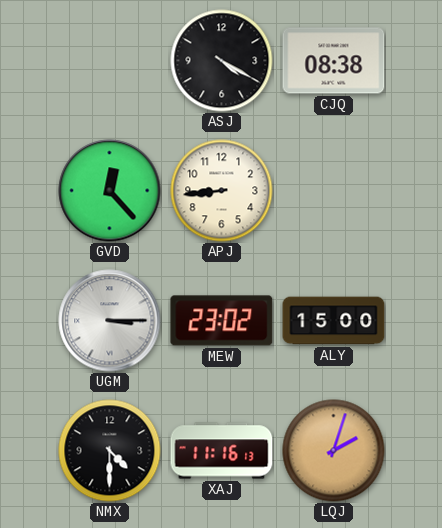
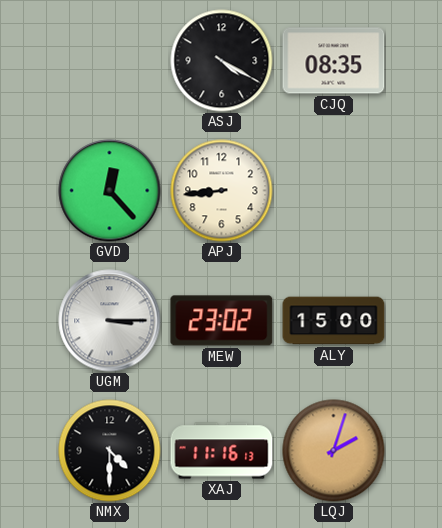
CJQ: 08:38 -> 08:35
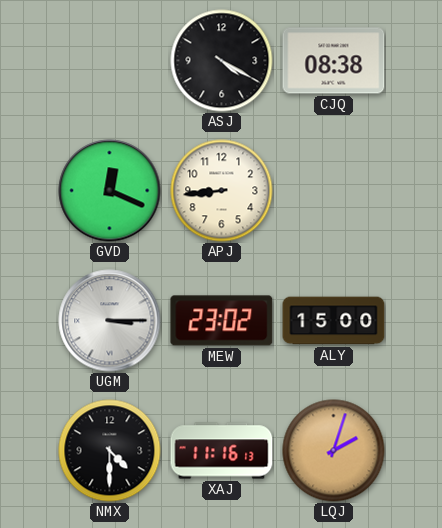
CJQ: 08:35 -> 08:38
GVD: 12:23 -> 12:19
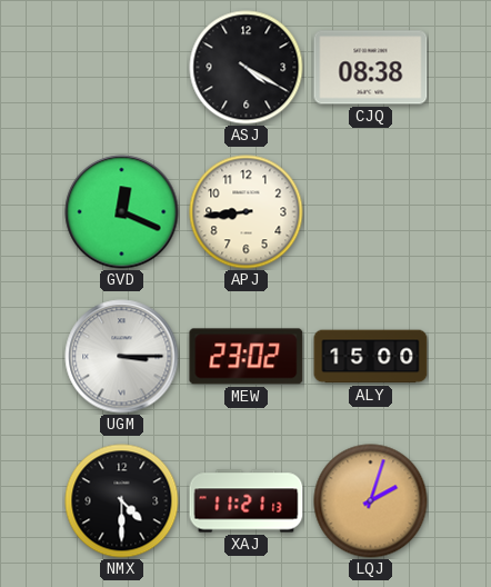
XAJ: 11:16 -> 11:21
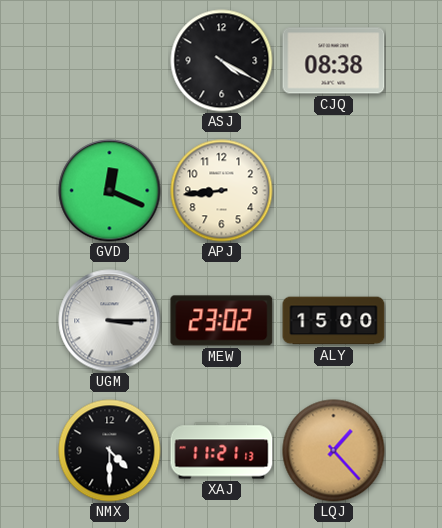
LQJ: 2:03 -> 1:23
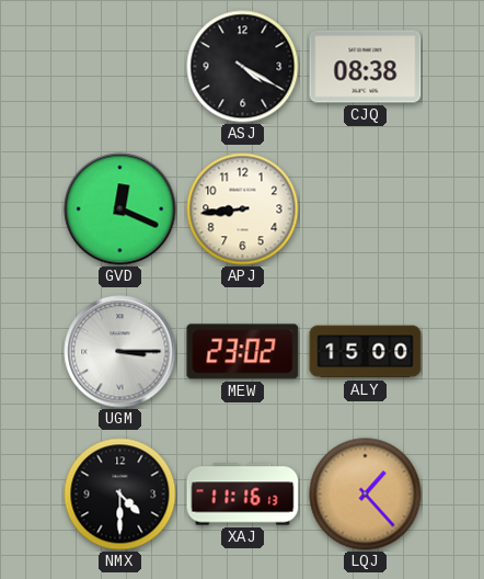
XAJ: 11:21 -> 11:16
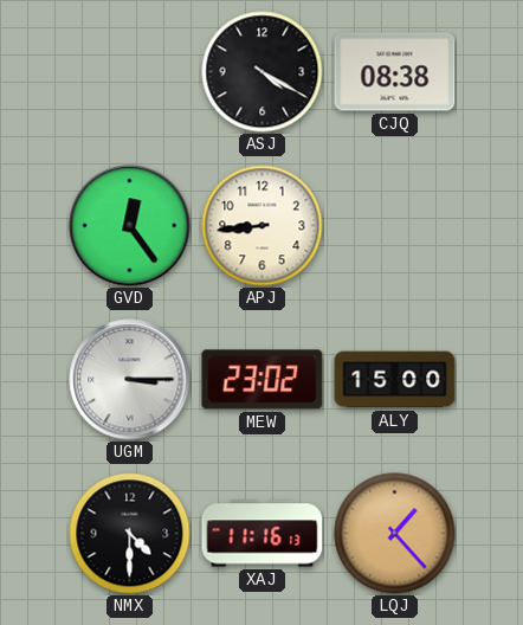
GVD: 12:19 -> 12:24
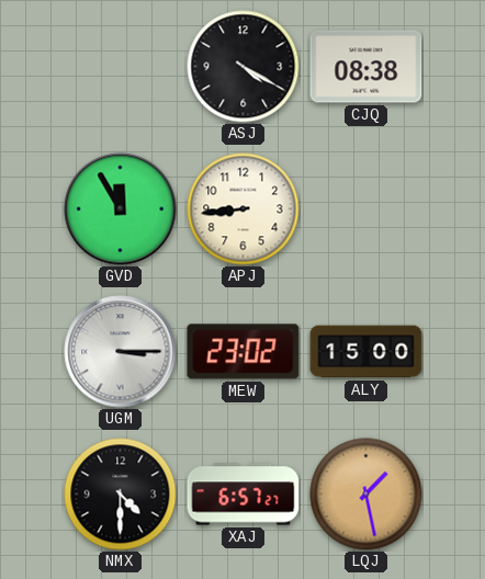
GVD: 12:24 -> 11:55
XAJ: 11:16 -> 6:57
LQJ: 1:23 -> 1:28
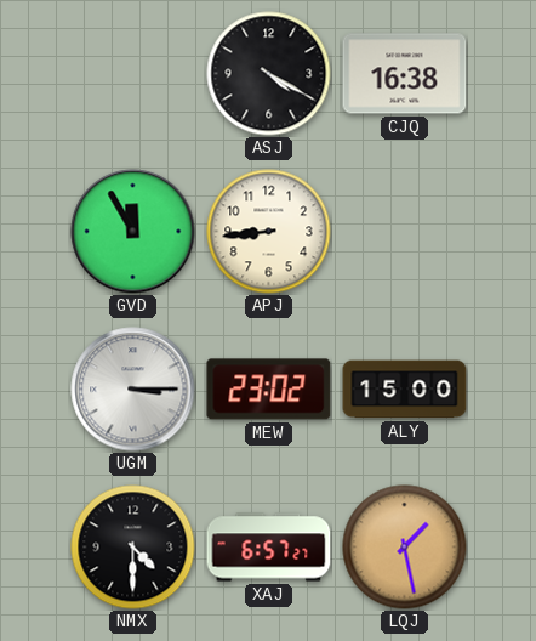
CJQ: 08:38 -> 16:38
